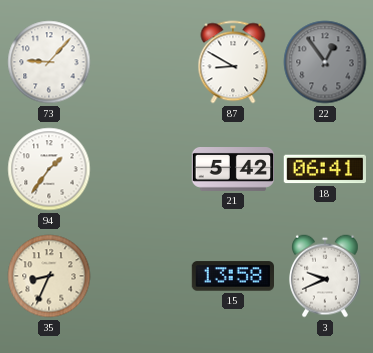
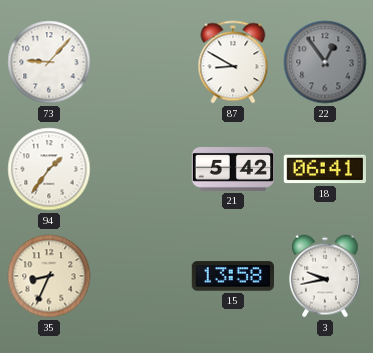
3: 9:41 -> 9:43
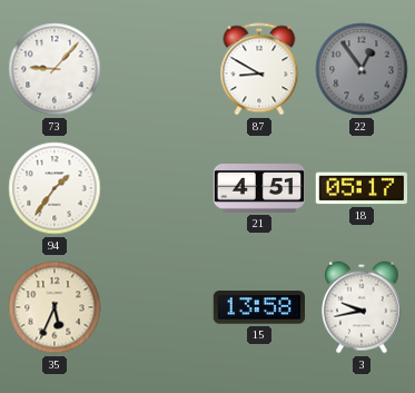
21: 5:42 -> 4:51
18: 06:41 -> 05:17
35: 8:34 -> 5:34
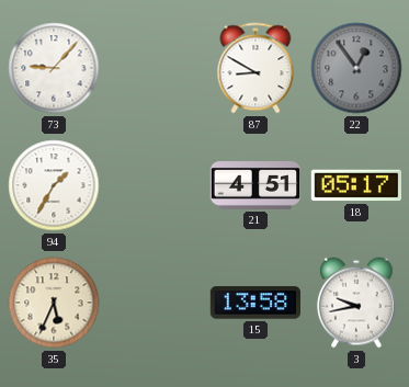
94: 1:36 -> 1:35
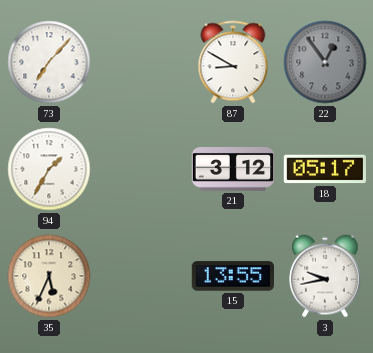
73: 9:07 -> 7:07
21: 4:51 -> 3:12
15: 13:58 -> 13:55
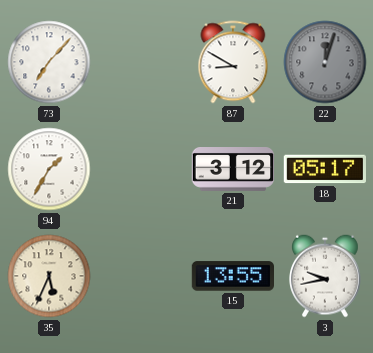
22: 12:54 -> 12:03
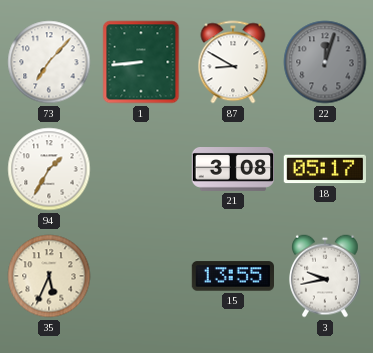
1: none -> 8:44
21: 3:12 -> 3:08
